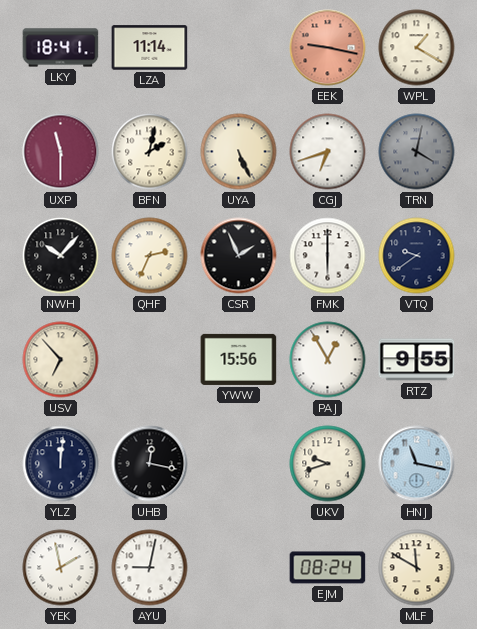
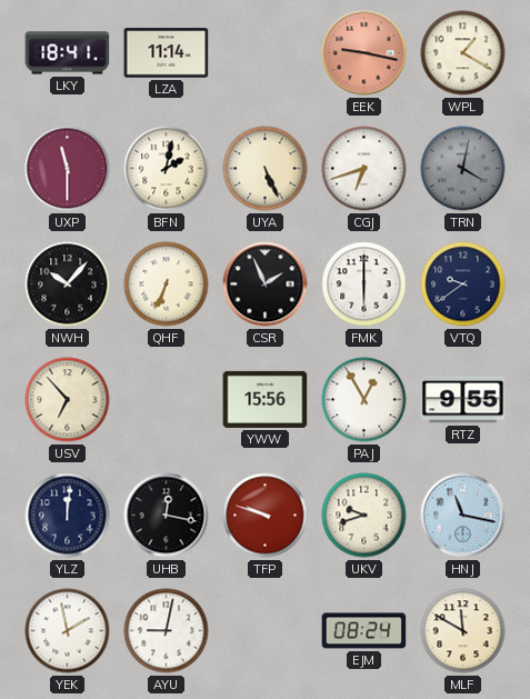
QHF: 2:34 -> 6:34
TFP: none -> 9:48
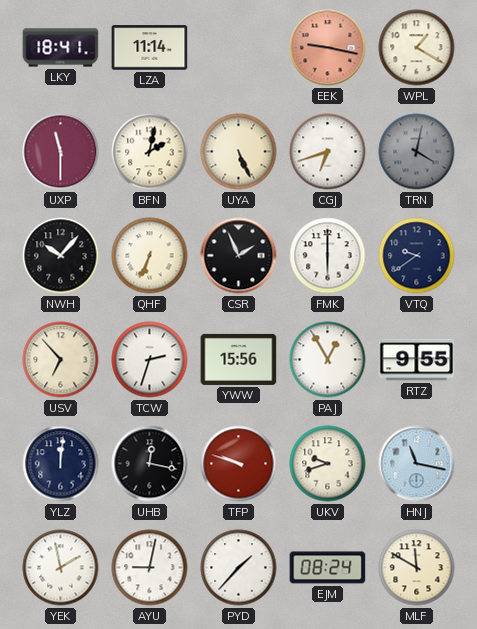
TCW: none -> 2:33
PYD: none -> 1:37
